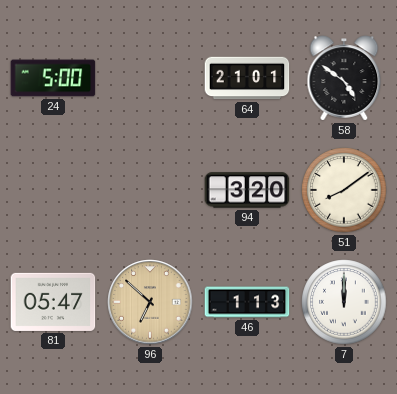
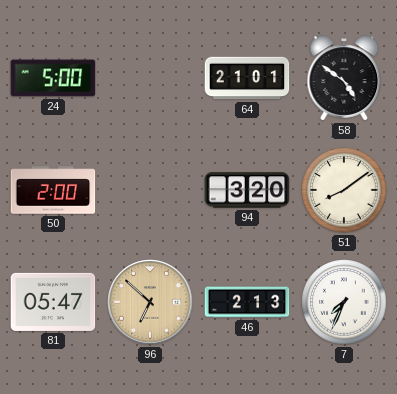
50: none -> 2:00
46: 1:13 -> 2:13
7: 12:00 -> 7:34
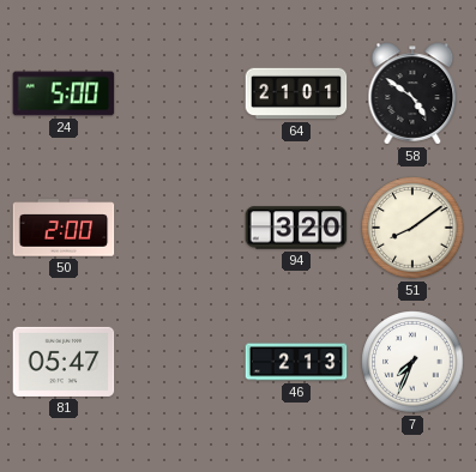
96: 6:52 -> none
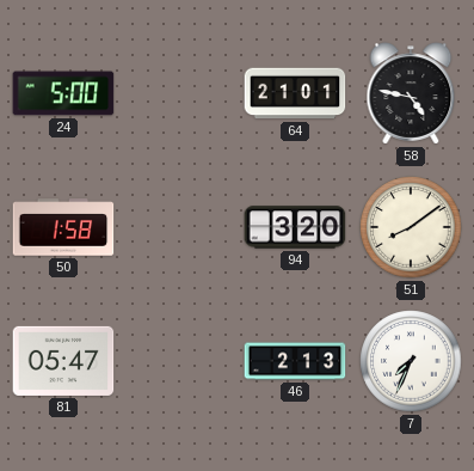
58: 4:51 -> 4:47
50: 2:00 -> 1:58
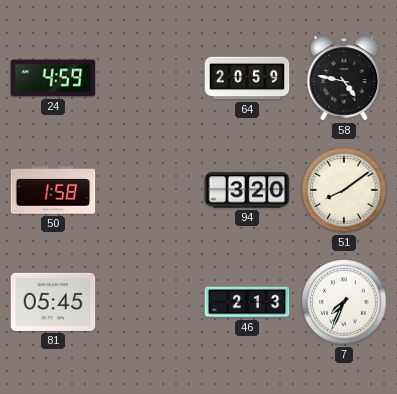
24: 5:00 -> 4:59
64: 21:01 -> 20:59
81: 05:47 -> 05:45
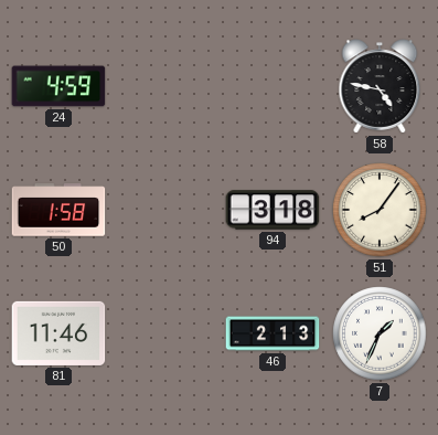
64: 20:59 -> none
94: 3:20 -> 3:18
51: 8:09 -> 8:06
81: 05:45 -> 11:46
7: 7:34 -> 1:34
